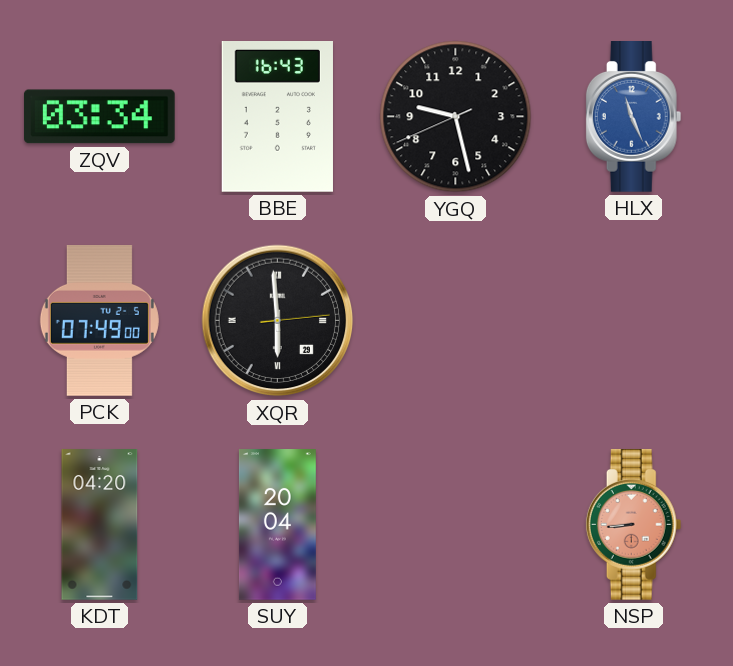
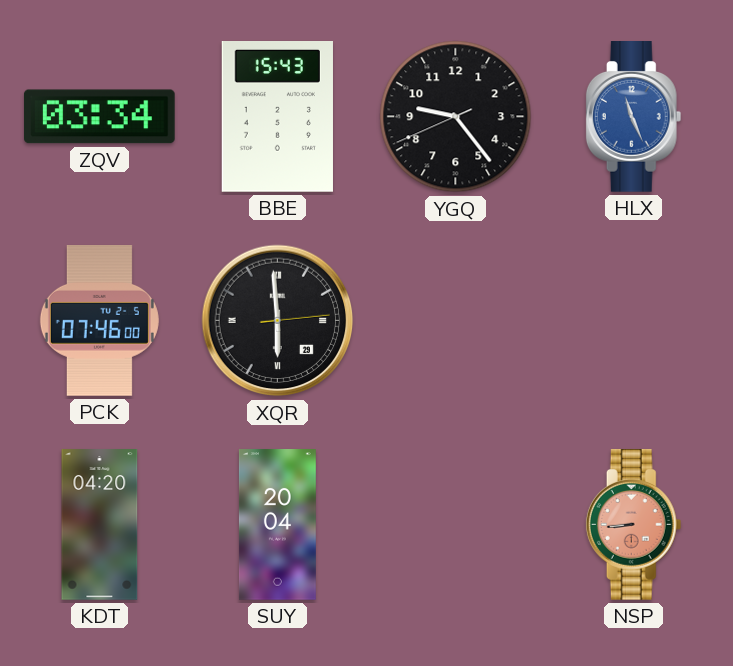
BBE: 16:43 -> 15:43
YGQ: 9:27 -> 9:23
PCK: 07:49 -> 07:46
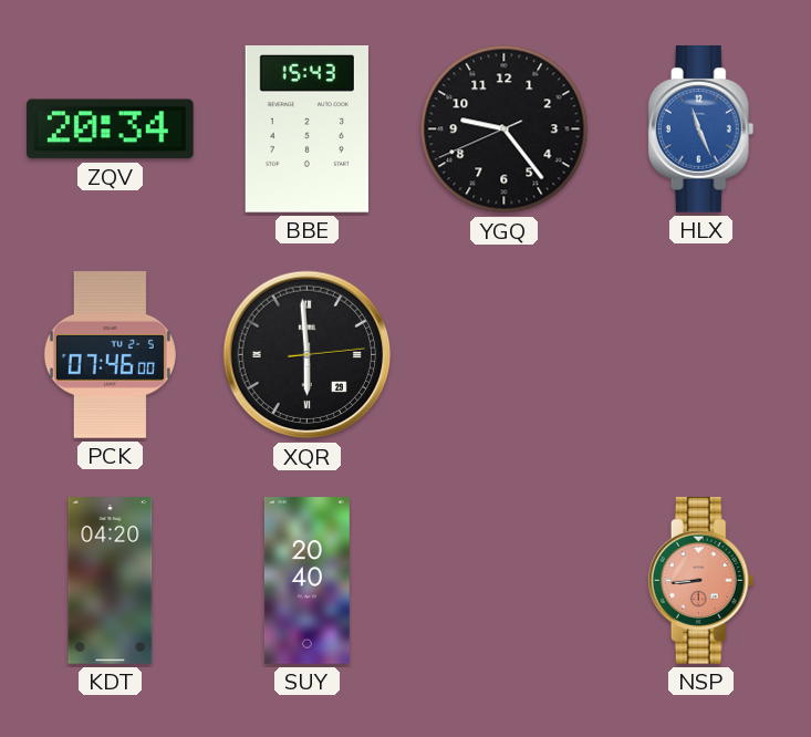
ZQV: 03:34 -> 20:34
SUY: 20:04 -> 20:40
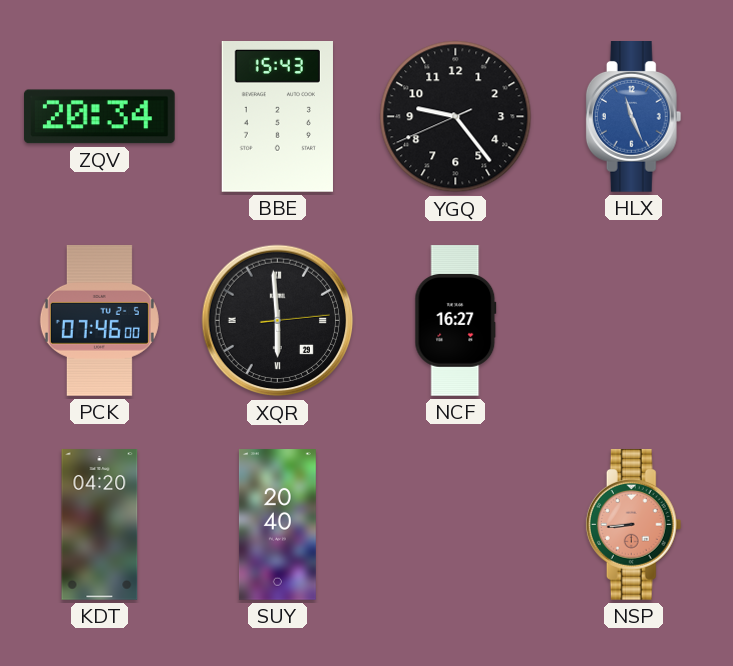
NCF: none -> 16:27
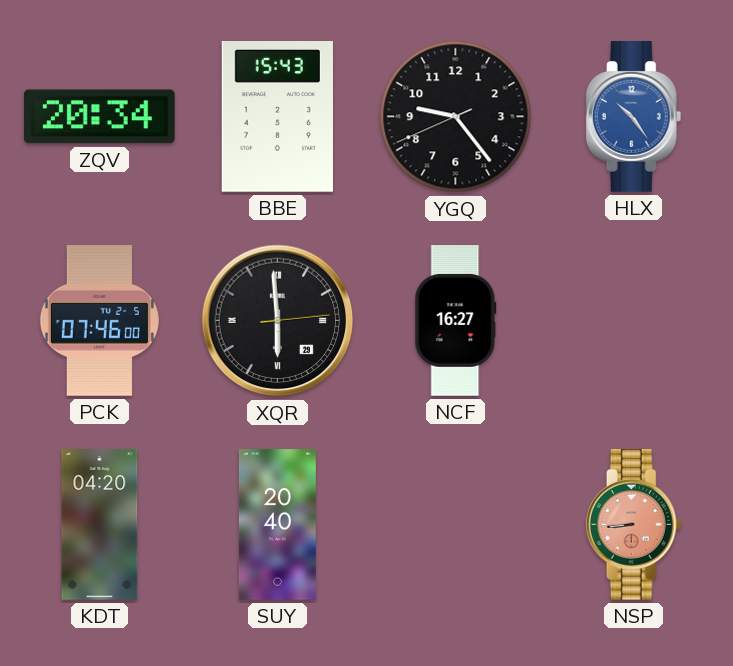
HLX: 11:26 -> 10:24
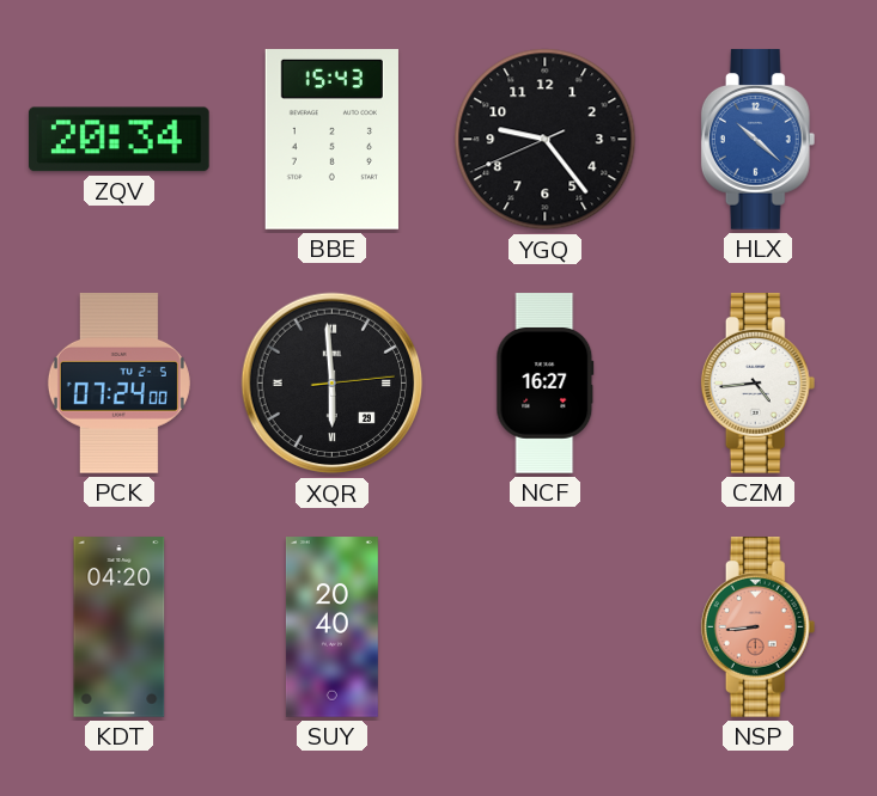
HLX: 10:24 -> 10:22
PCK: 07:46 -> 07:24
CZM: none -> 4:44
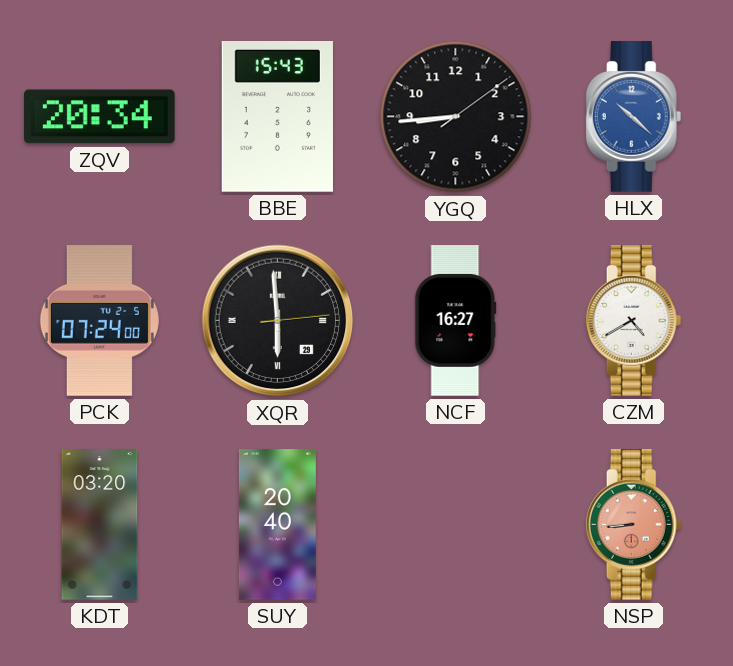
YGQ: 9:23 -> 8:44
CZM: 4:44 -> 4:40
KDT: 04:20 -> 03:20
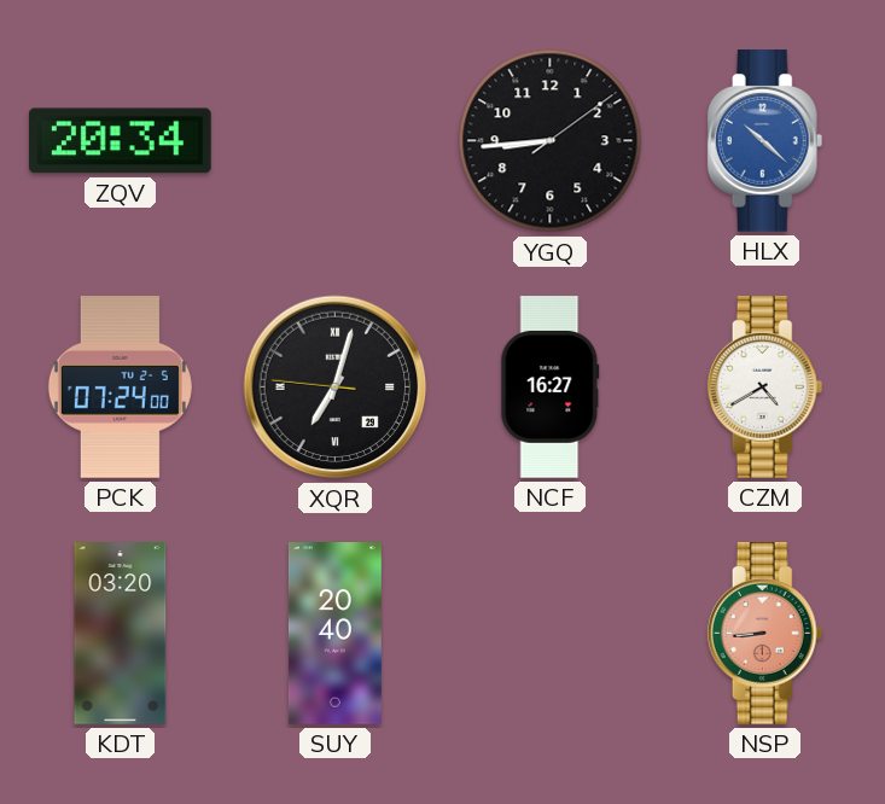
BBE: 15:43 -> none
XQR: 5:59 -> 7:02
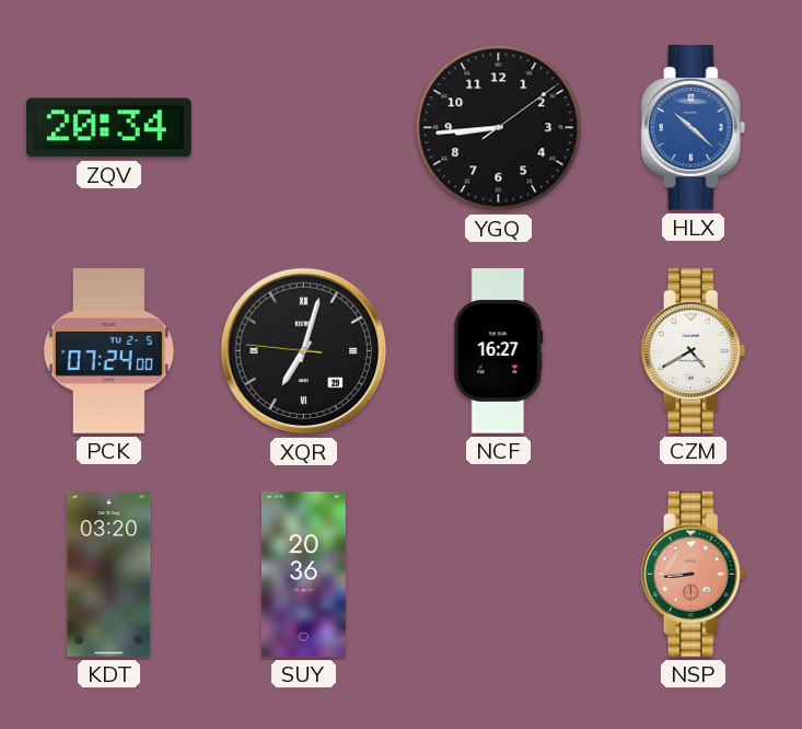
SUY: 20:40 -> 20:36
